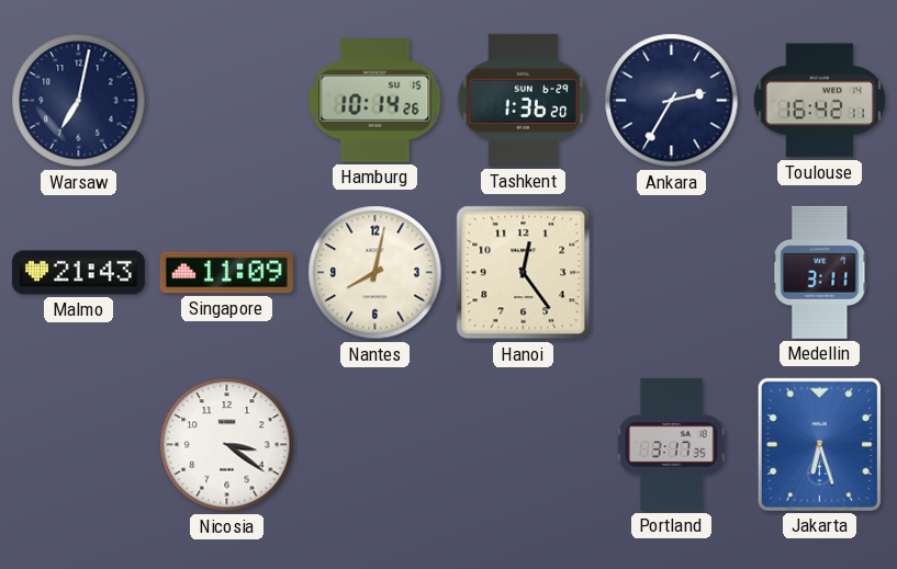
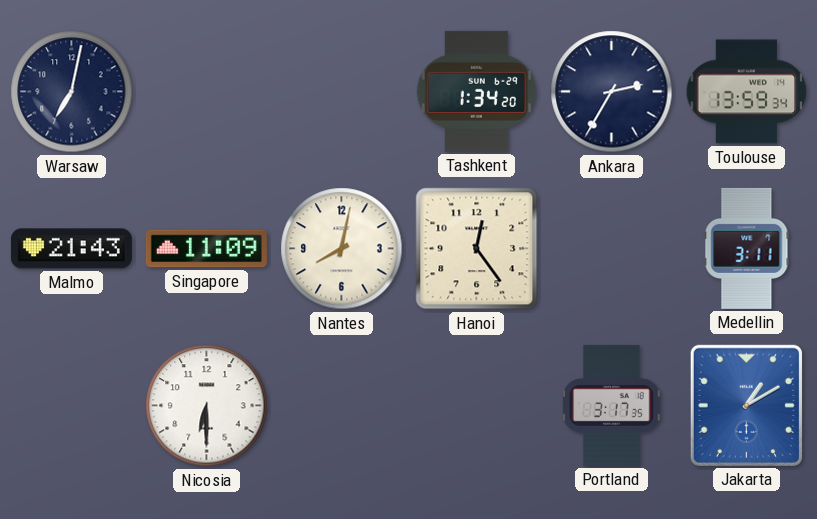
Hamburg: 10:14 -> none
Tashkent: 1:36 -> 1:34
Toulouse: 16:42 -> 13:59
Nicosia: 3:21 -> 6:30
Jakarta: 6:27 -> 1:10
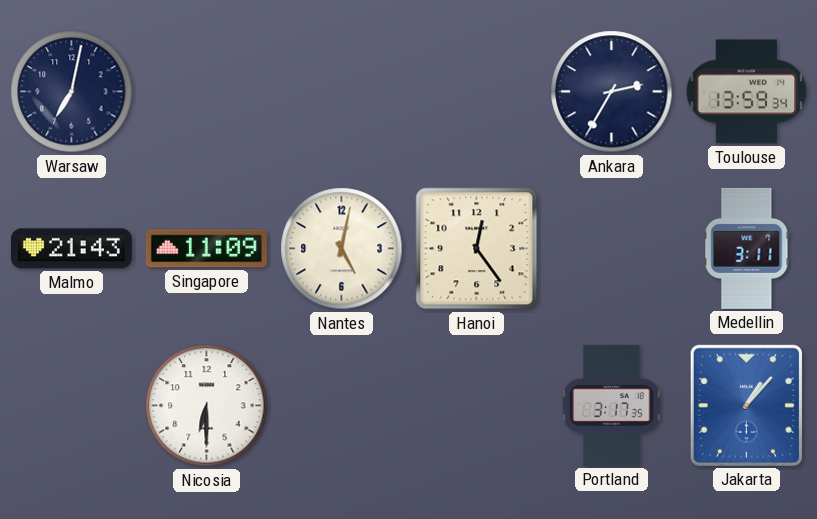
Tashkent: 1:34 -> none
Nantes: 8:02 -> 5:02
Jakarta: 1:10 -> 1:07
